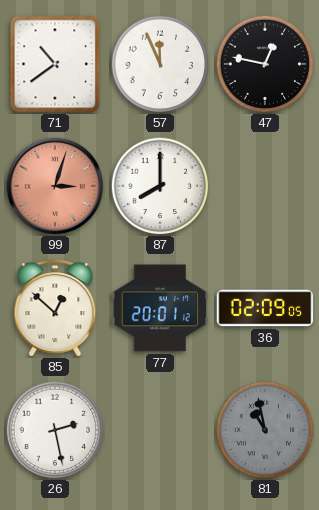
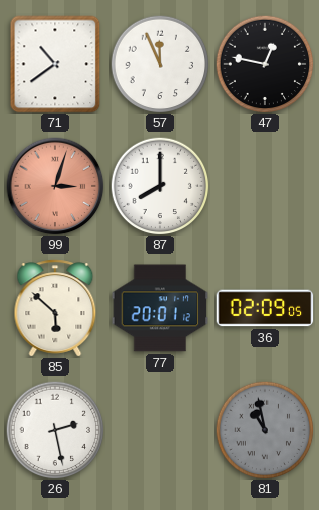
85: 12:52 -> 5:52
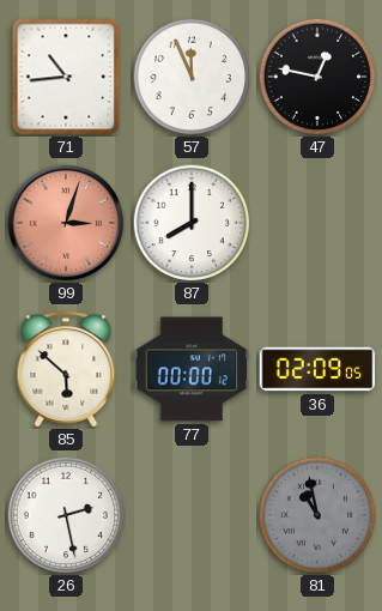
71: 10:39 -> 10:44
77: 20:01 -> 00:00
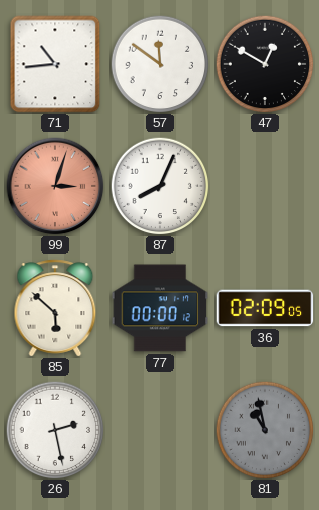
57: 11:56 -> 11:51
47: 12:47 -> 12:50
87: 8:00 -> 8:04
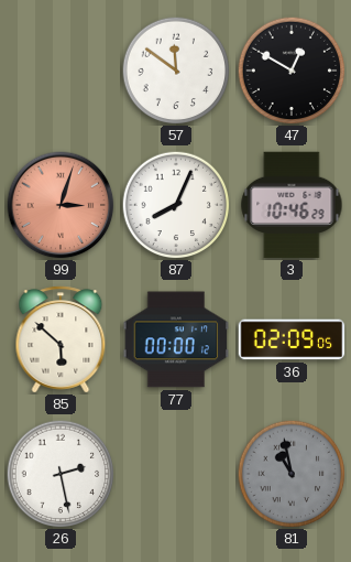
71: 10:44 -> none
3: none -> 10:46
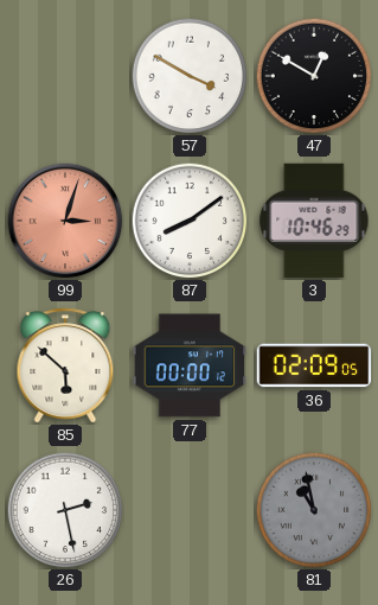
57: 11:51 -> 3:50
87: 8:04 -> 8:09
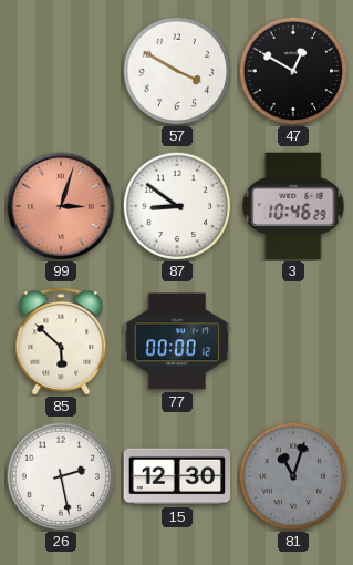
87: 8:09 -> 8:51
36: 02:09 -> none
15: none -> 12:30
81: 10:58 -> 11:03
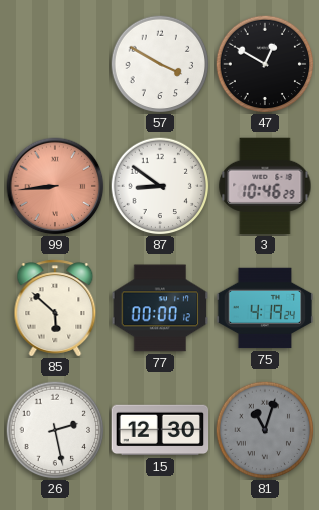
99: 3:03 -> 8:44
75: none -> 4:19
